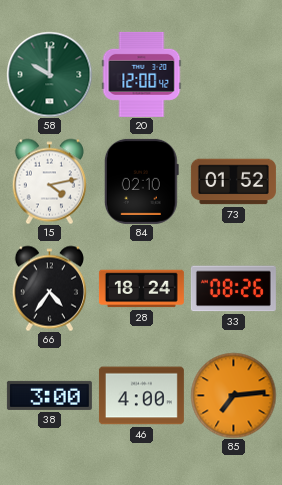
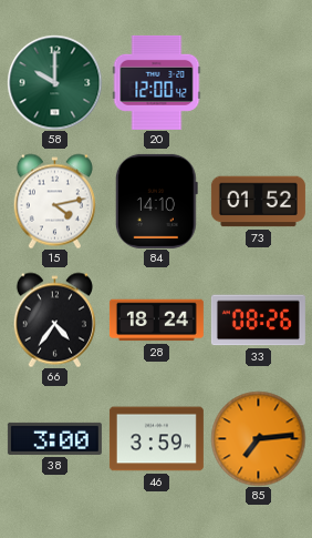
84: 02:10 -> 14:10
46: 4:00 -> 3:59
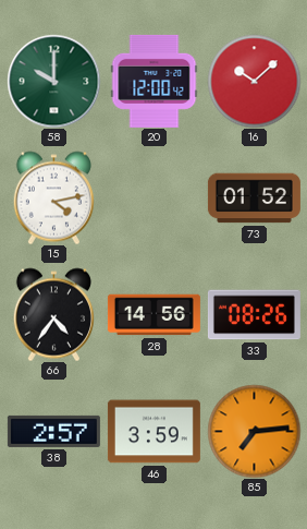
16: none -> 10:08
84: 14:10 -> none
28: 18:24 -> 14:56
38: 3:00 -> 2:57
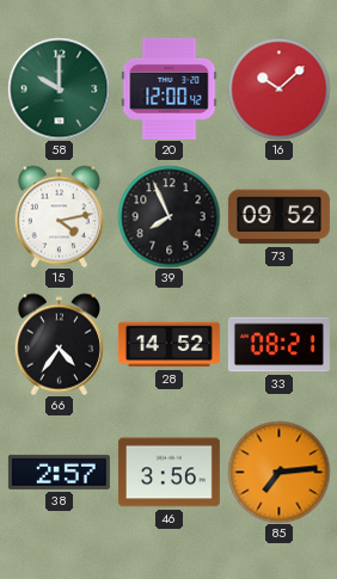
39: none -> 7:56
73: 01:52 -> 09:52
28: 14:56 -> 14:52
33: 08:26 -> 08:21
46: 3:59 -> 3:56
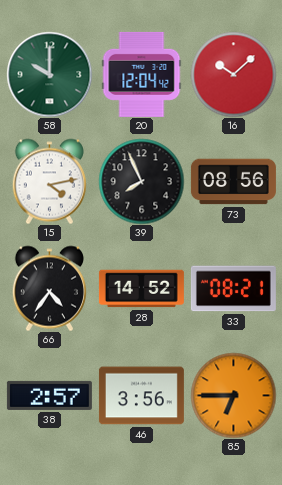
20: 12:00 -> 12:04
73: 09:52 -> 08:56
85: 7:14 -> 6:45
